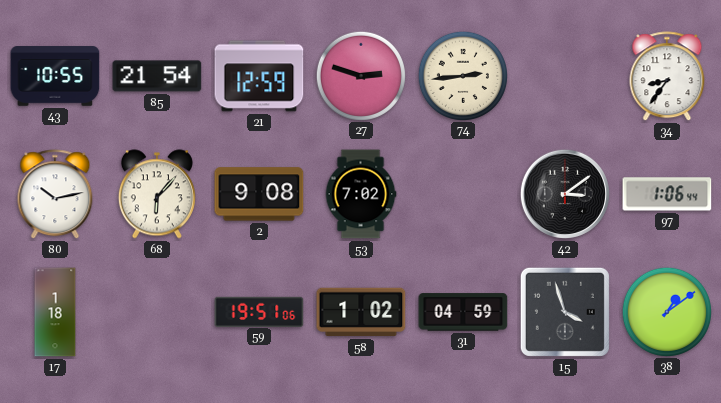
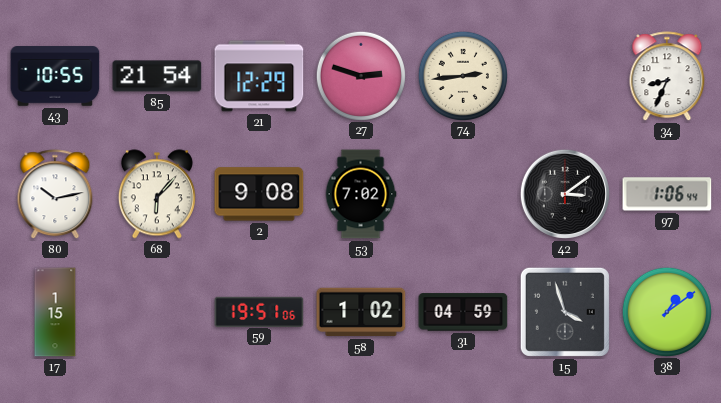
21: 12:59 -> 12:29
34: 8:36 -> 8:34
17: 1:18 -> 1:15
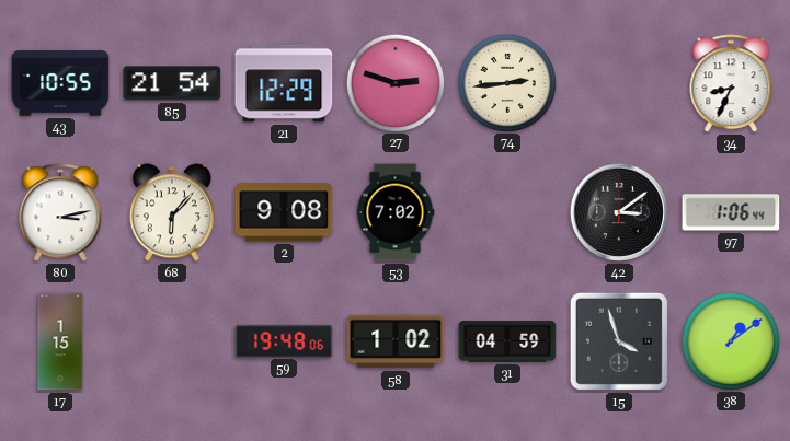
80: 10:13 -> 3:13
59: 19:51 -> 19:48
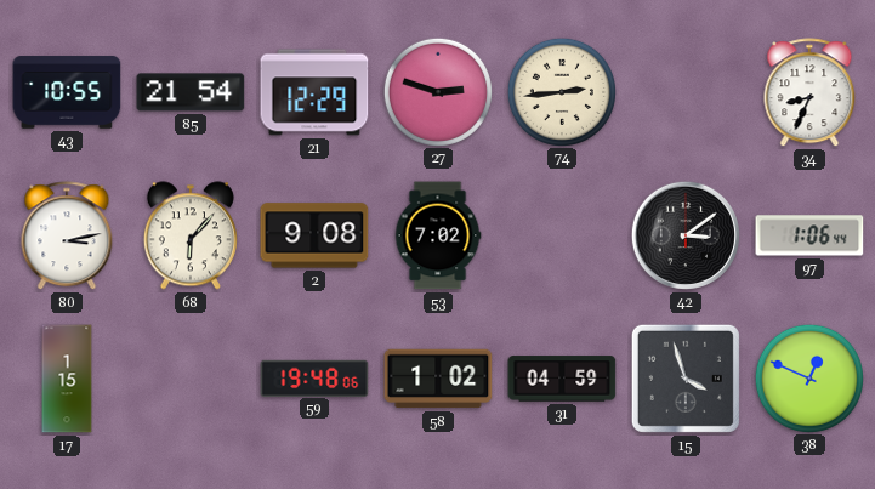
38: 1:09 -> 12:49
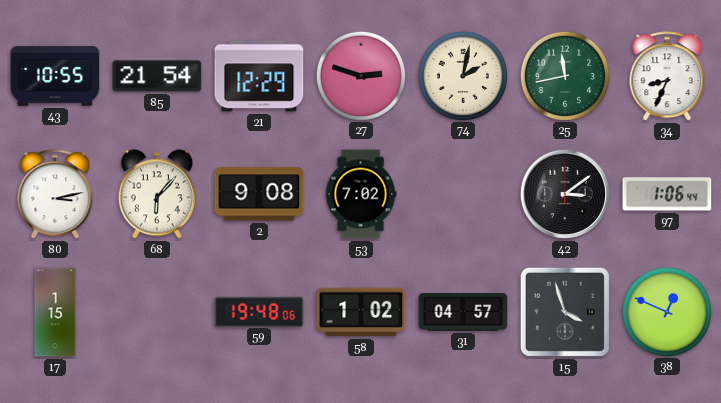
74: 2:44 -> 2:02
25: none -> 11:43
31: 04:59 -> 04:57
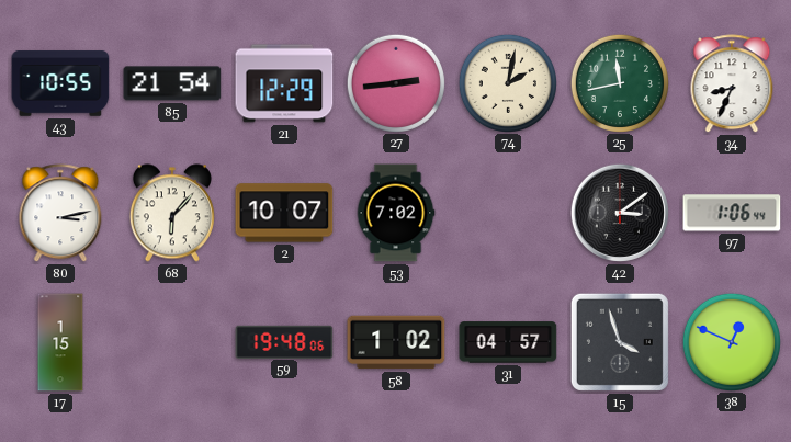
27: 2:48 -> 2:44
2: 9:08 -> 10:07
